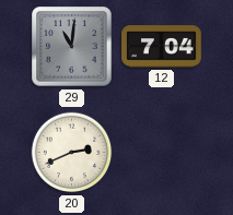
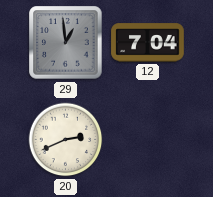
29: 11:01 -> 12:59
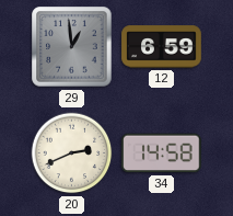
12: 7:04 -> 6:59
34: none -> 14:58
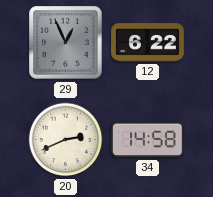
29: 12:59 -> 12:56
12: 6:59 -> 6:22
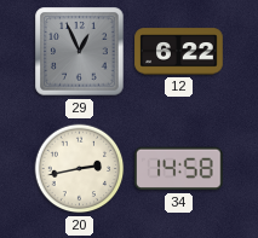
20: 2:41 -> 2:43
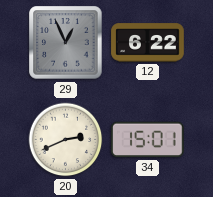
20: 2:43 -> 2:41
34: 14:58 -> 15:01
